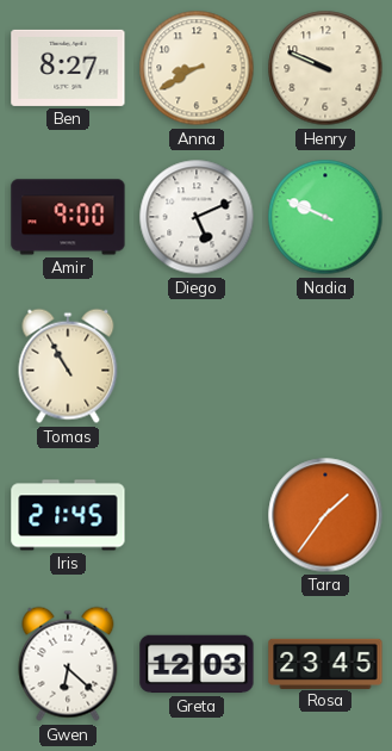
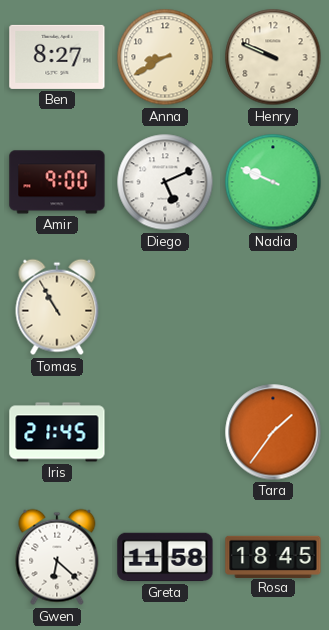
Greta: 12:03 -> 11:58
Rosa: 23:45 -> 18:45
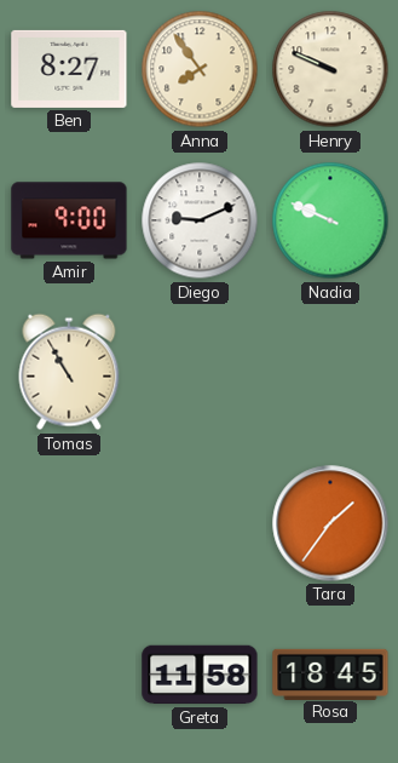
Anna: 8:40 -> 7:54
Diego: 5:11 -> 9:11
Iris: 21:45 -> none
Gwen: 6:22 -> none
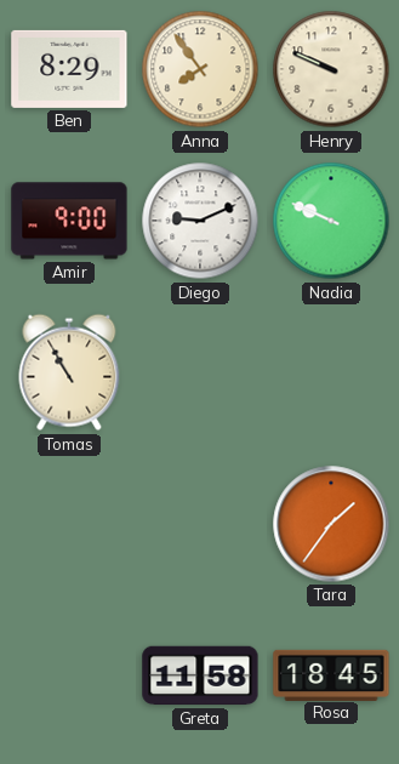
Ben: 8:27 -> 8:29
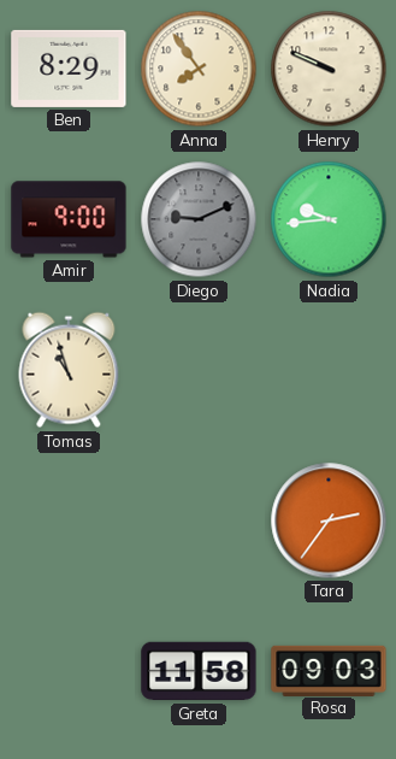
Diego dial: white -> grey
Nadia: 9:49 -> 9:44
Tomas: 10:55 -> 10:57
Tara: 1:36 -> 2:36
Rosa: 18:45 -> 09:03
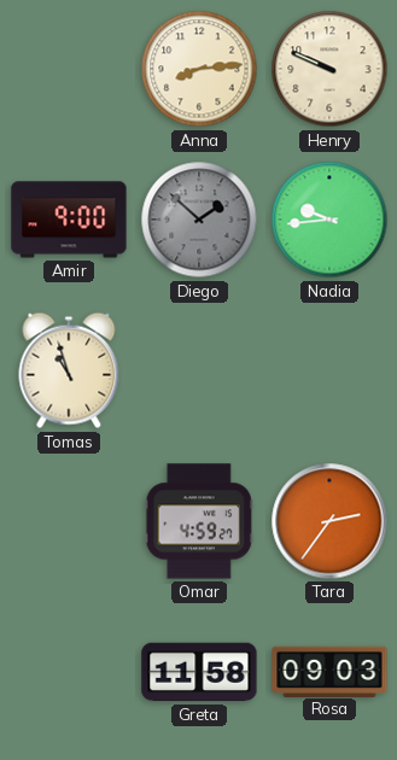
Ben: 8:29 -> none
Anna: 7:54 -> 8:14
Diego: 9:11 -> 1:52
Omar: none -> 4:59
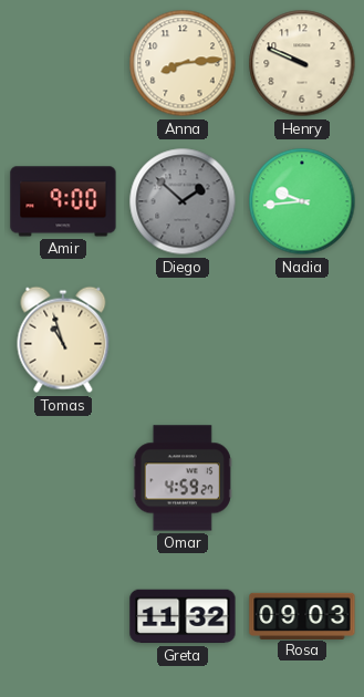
Tara: 2:36 -> none
Greta: 11:58 -> 11:32
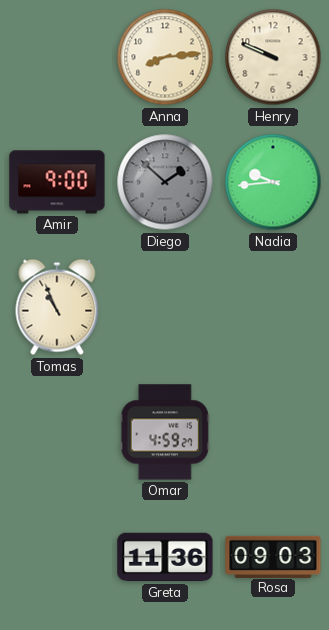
Tomas: 10:57 -> 10:56
Greta: 11:32 -> 11:36
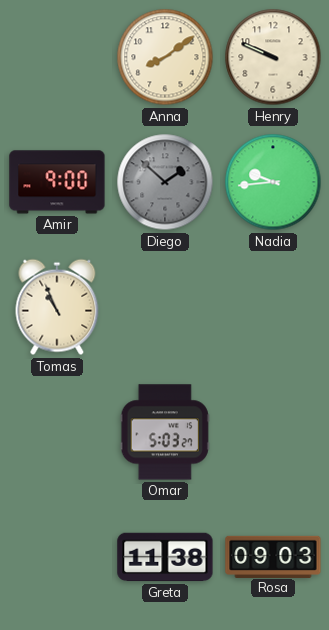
Anna: 8:14 -> 8:09
Omar: 4:59 -> 5:03
Greta: 11:36 -> 11:38
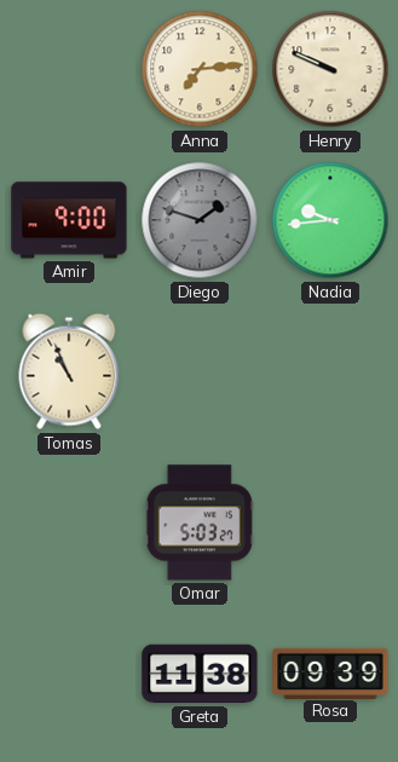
Anna: 8:09 -> 7:14
Diego: 1:52 -> 1:48
Rosa: 09:03 -> 09:39
